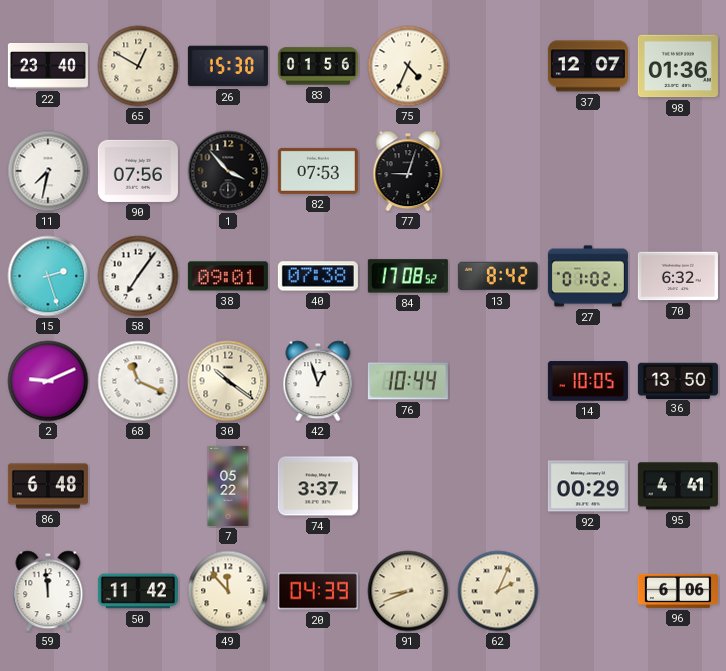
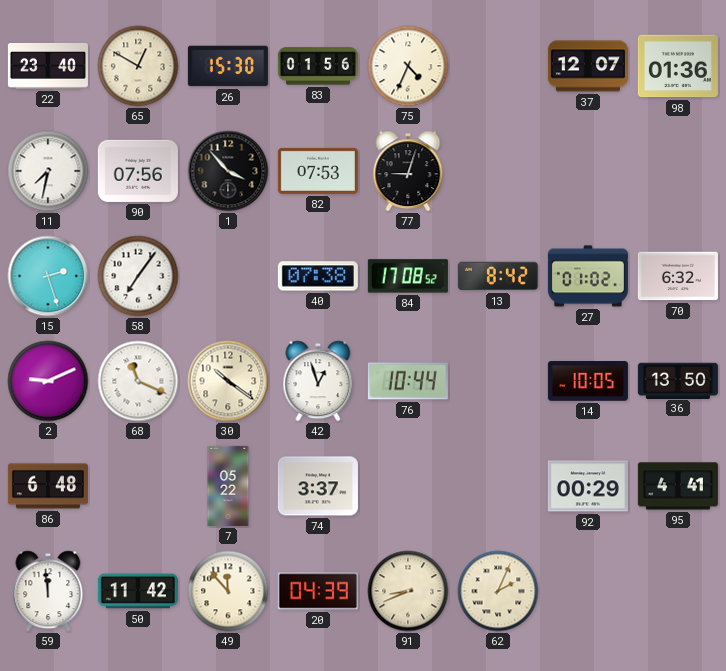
38: 09:01 -> none
96: 6:06 -> none
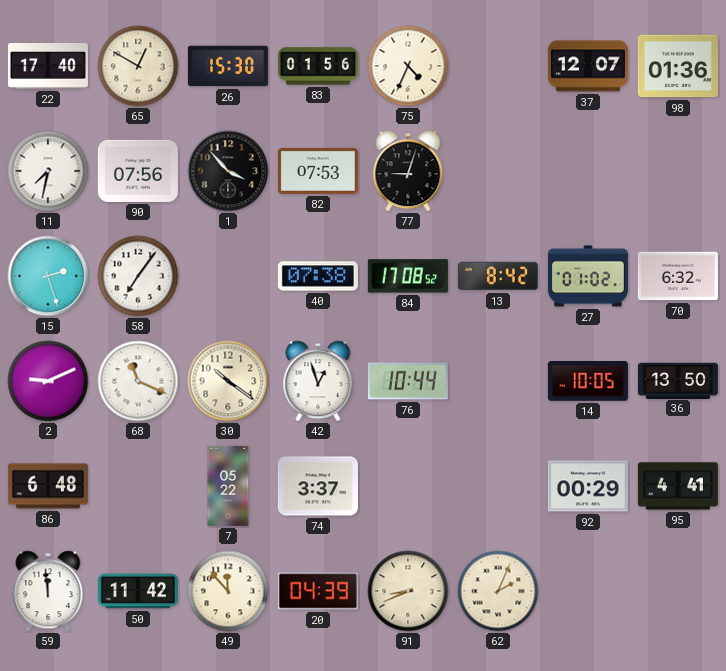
22: 23:40 -> 17:40
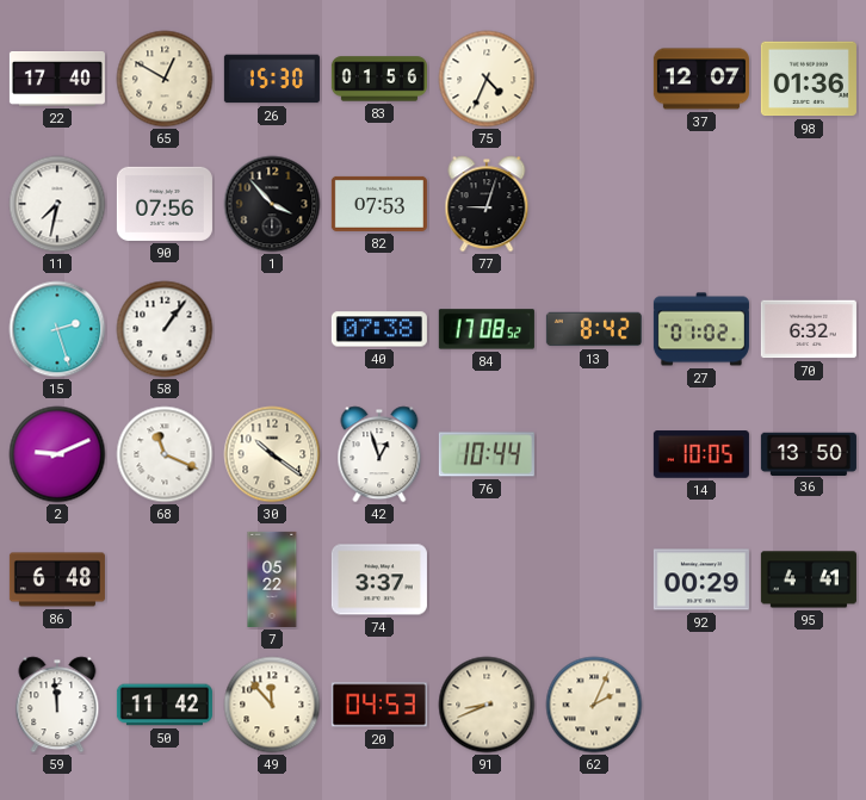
58: 7:06 -> 1:06
20: 04:39 -> 04:53
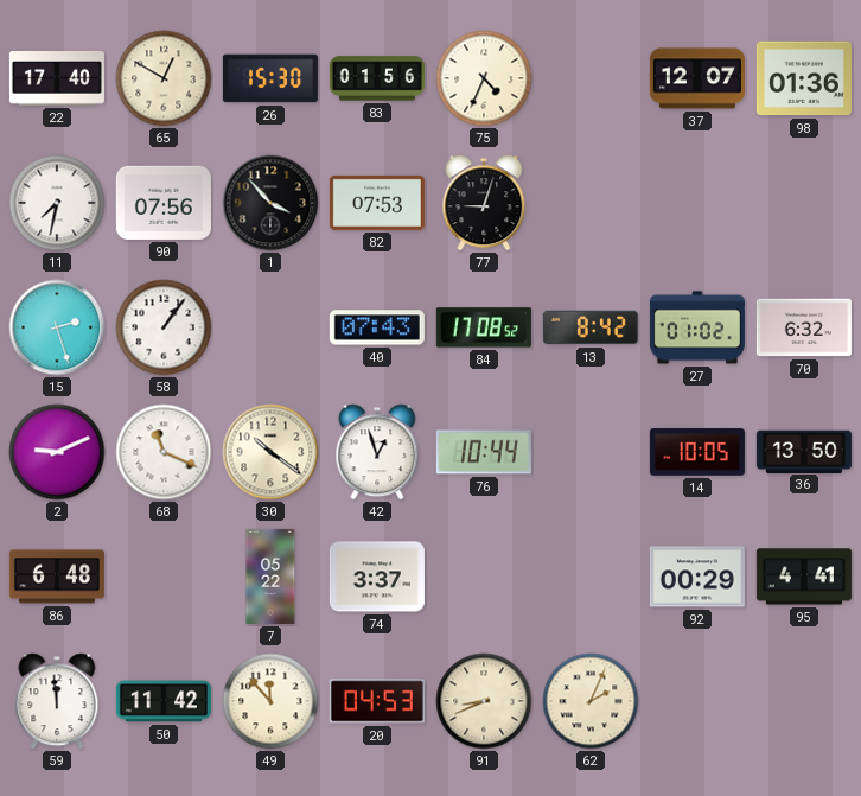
40: 07:38 -> 07:43
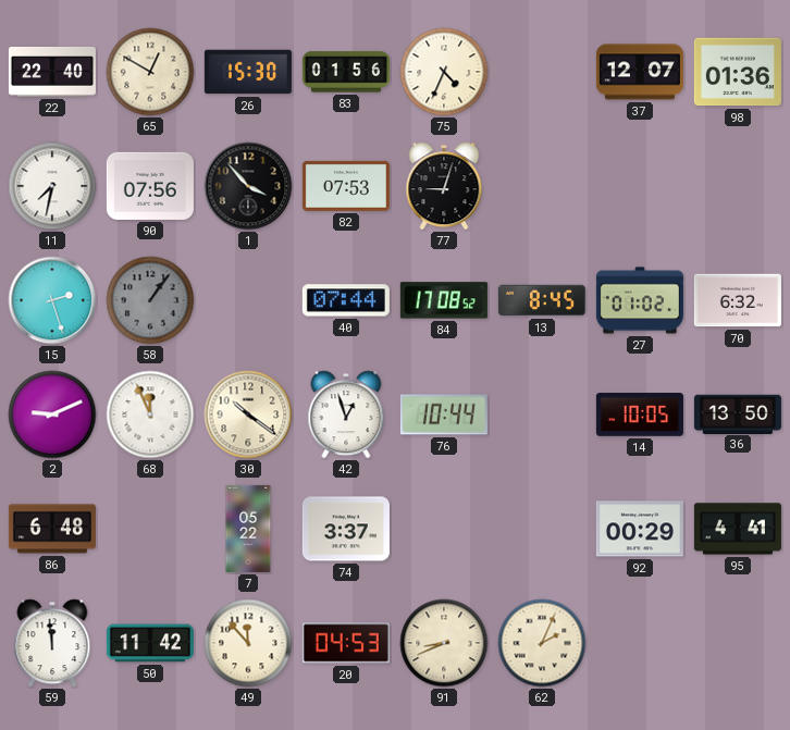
22: 17:40 -> 22:40
58 dial: white -> grey
40: 07:43 -> 07:44
13: 8:42 -> 8:45
68: 11:19 -> 11:56
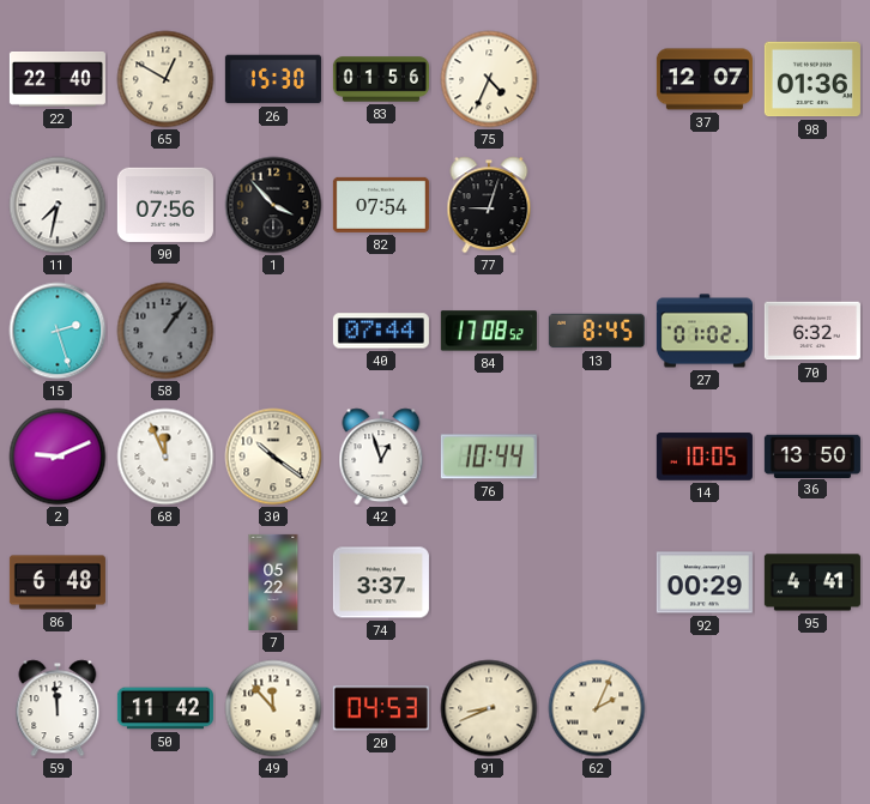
82: 07:53 -> 07:54
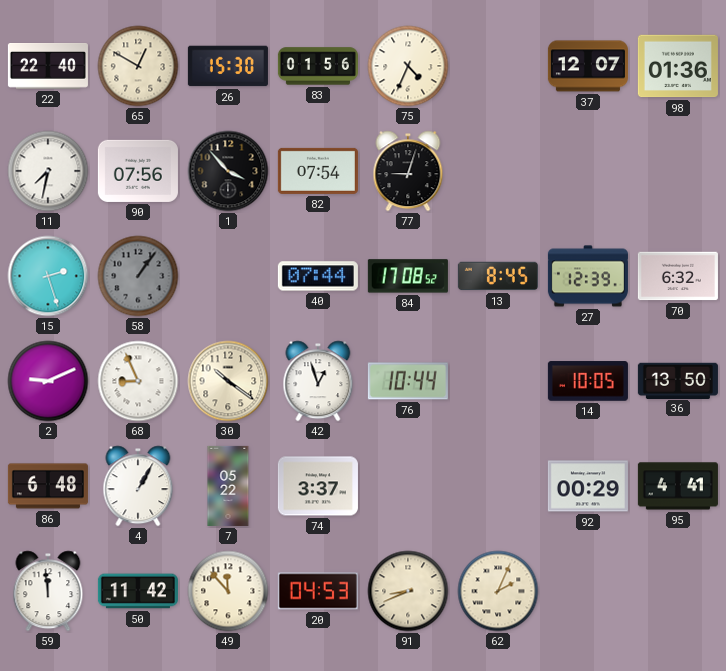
27: 01:02 -> 12:39
68: 11:56 -> 8:56
4: none -> 1:05
